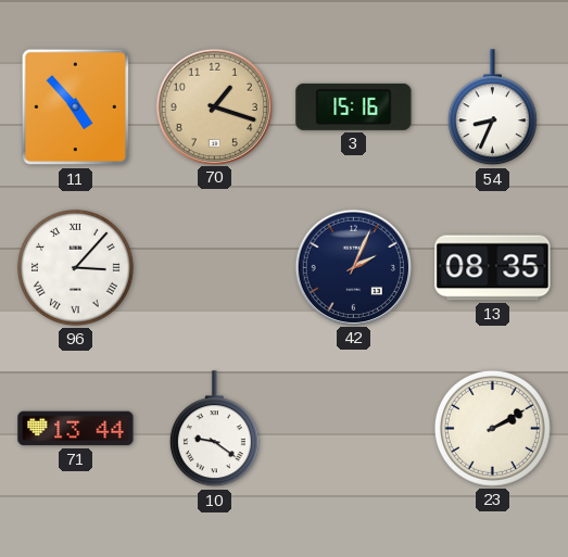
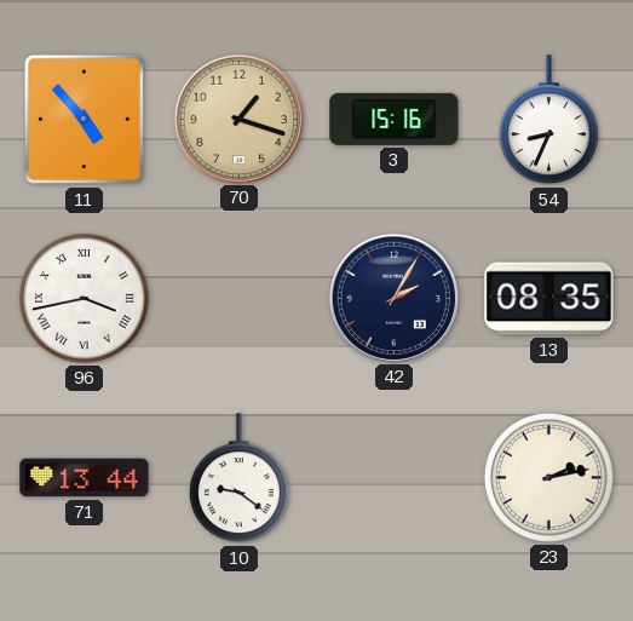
96: 3:07 -> 3:43
42: 2:04 -> 2:05
23: 2:10 -> 2:13
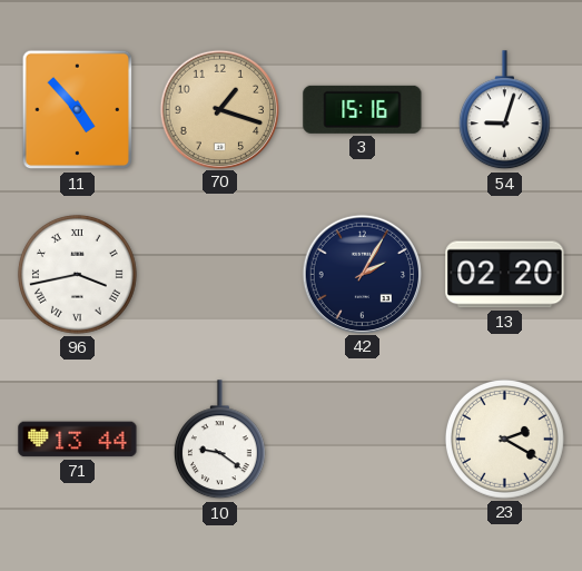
54: 8:34 -> 9:03
13: 08:35 -> 02:20
23: 2:13 -> 2:20
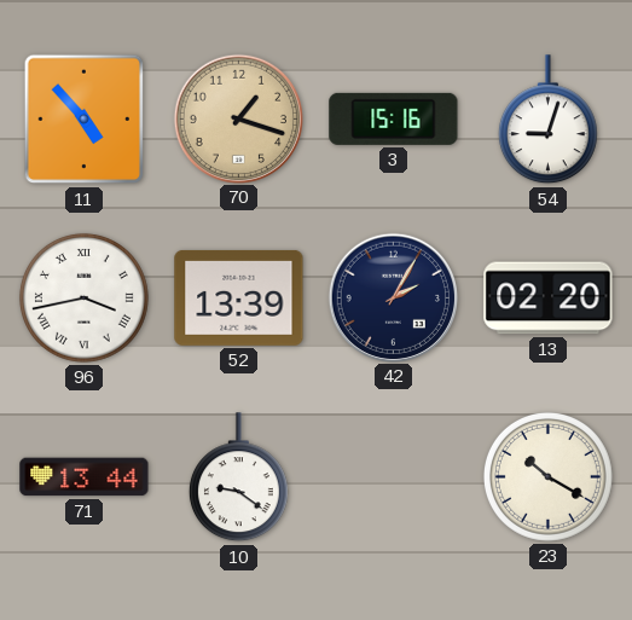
52: none -> 13:39
23: 2:20 -> 10:20
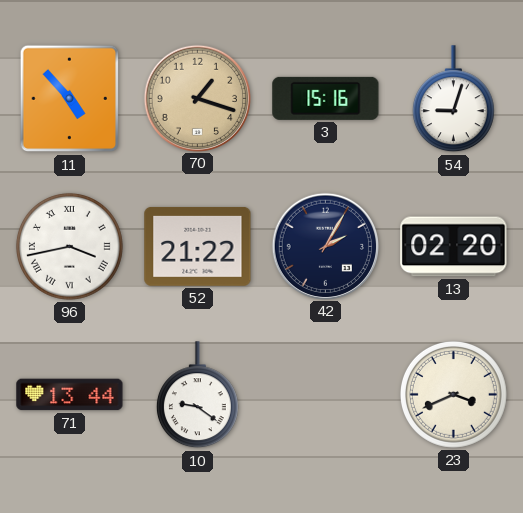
52: 13:39 -> 21:22
23: 10:20 -> 3:41
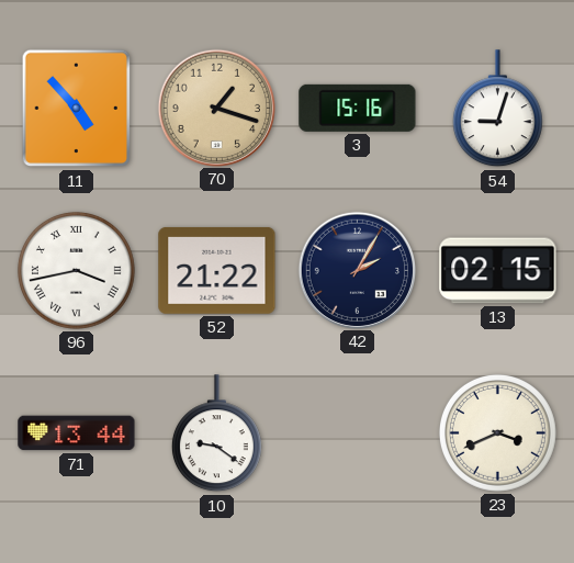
13: 02:20 -> 02:15
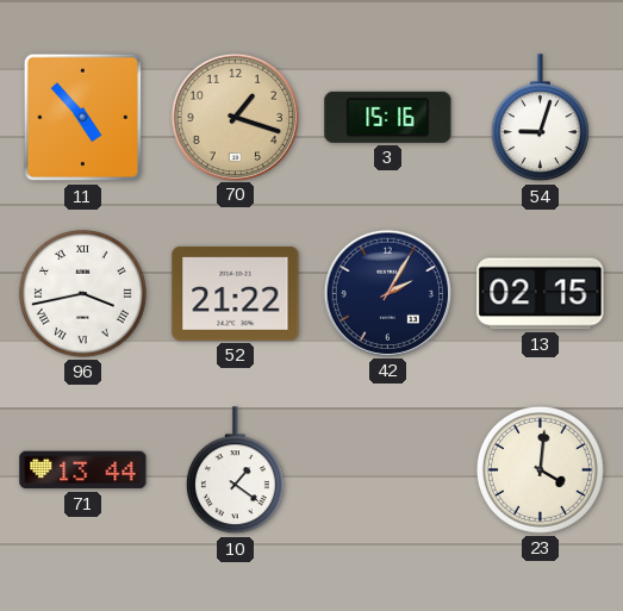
10: 9:21 -> 1:21
23: 3:41 -> 4:01
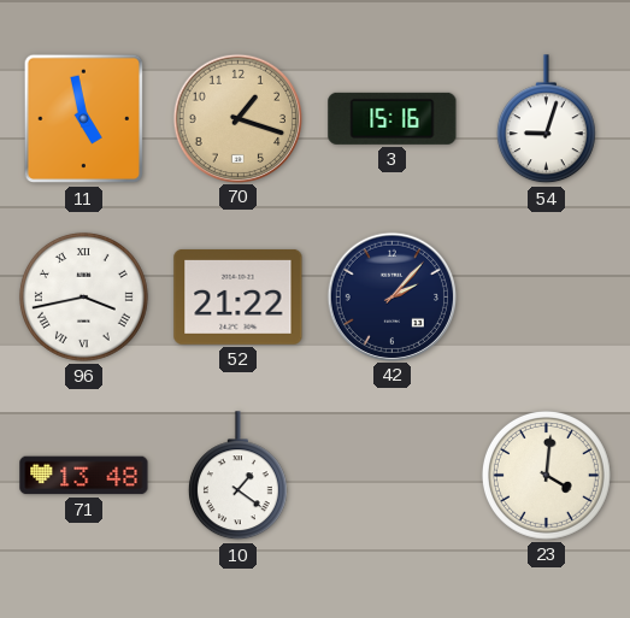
11: 4:53 -> 4:58
42: 2:05 -> 2:07
13: 02:15 -> none
71: 13:44 -> 13:48
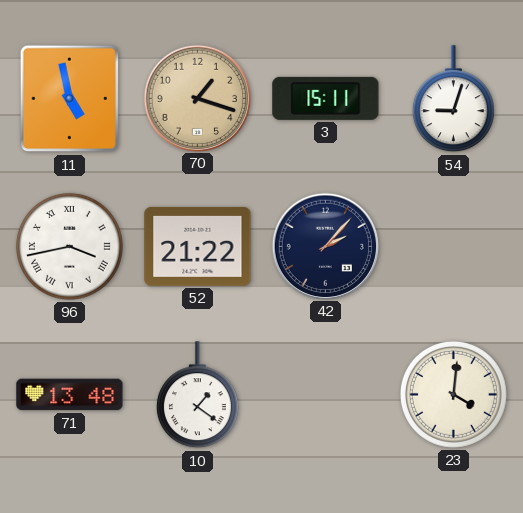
3: 15:16 -> 15:11
